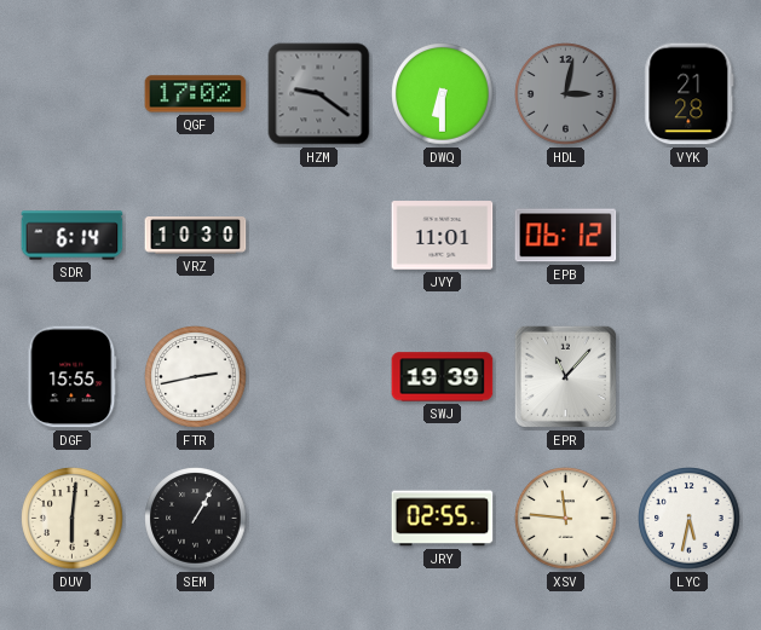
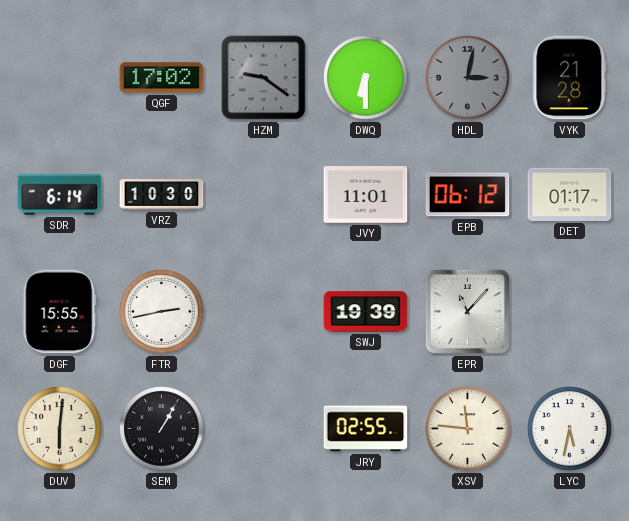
DET: none -> 01:17
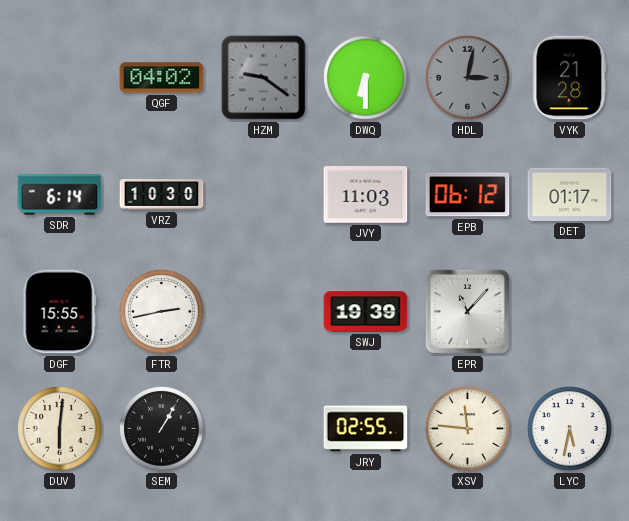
QGF: 17:02 -> 04:02
JVY: 11:01 -> 11:03
